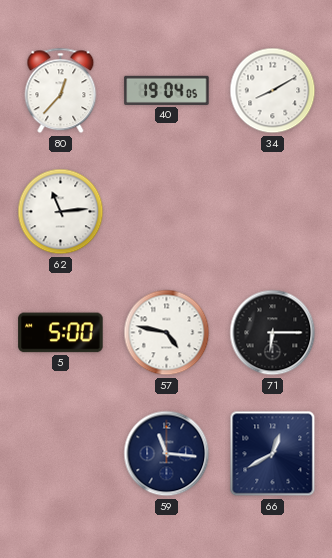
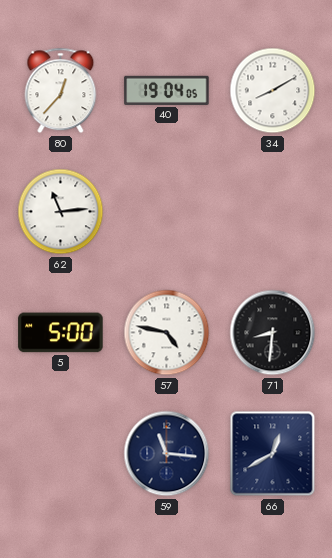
71: 6:15 -> 8:31
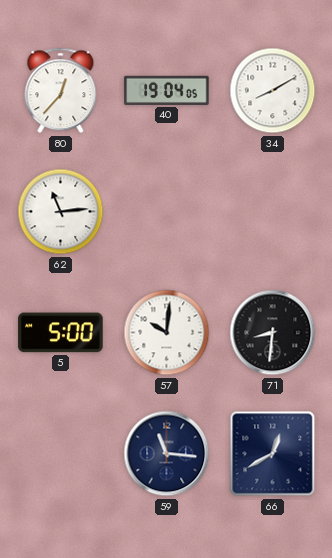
57: 4:47 -> 10:01
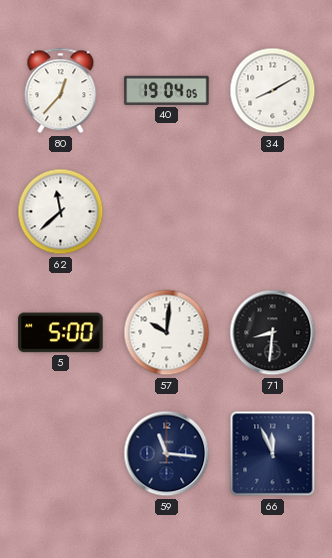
62: 11:14 -> 11:38
66: 12:40 -> 11:56
